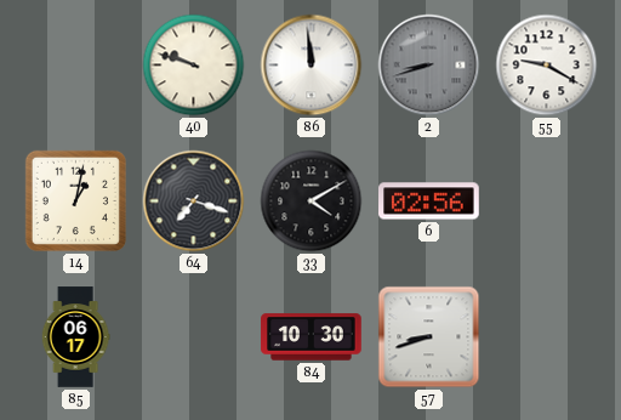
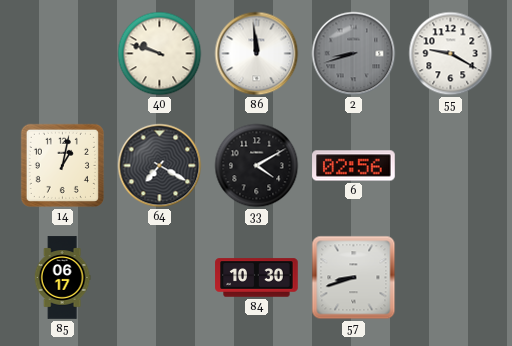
64: 7:18 -> 7:20
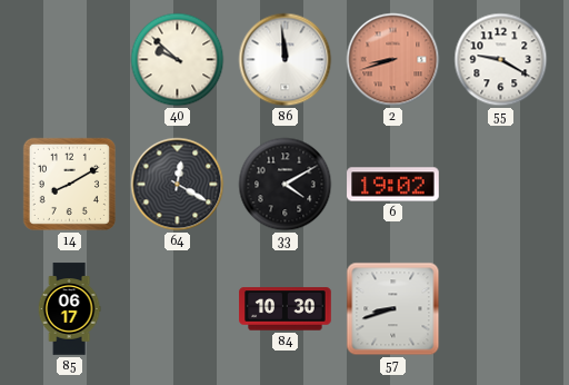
40: 9:48 -> 9:52
2 dial: grey -> salmon
14: 1:02 -> 8:10
64: 7:20 -> 12:20
6: 02:56 -> 19:02
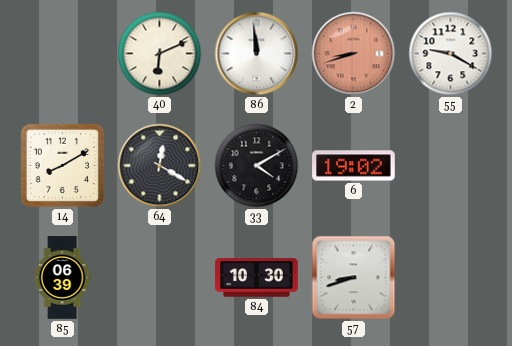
40: 9:52 -> 6:11
85: 06:17 -> 06:39
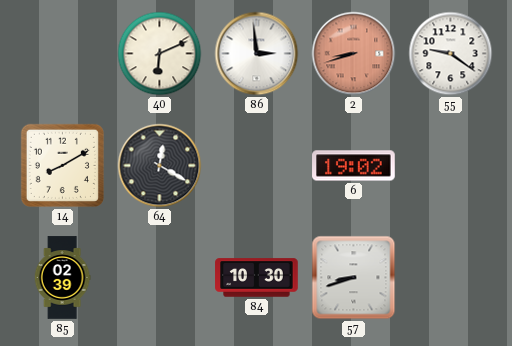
86: 11:59 -> 2:59
55: 9:20 -> 9:21
33: 4:10 -> none
85: 06:39 -> 02:39
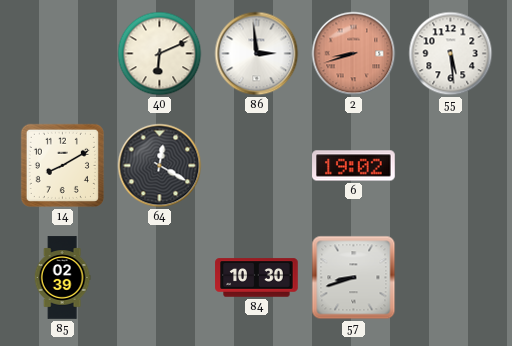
55: 9:21 -> 5:29
